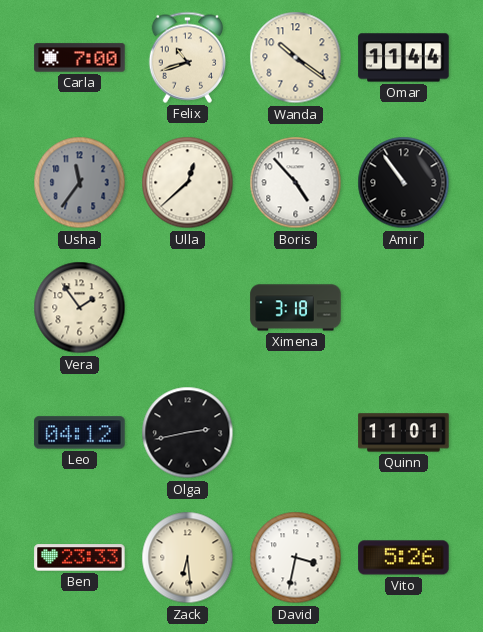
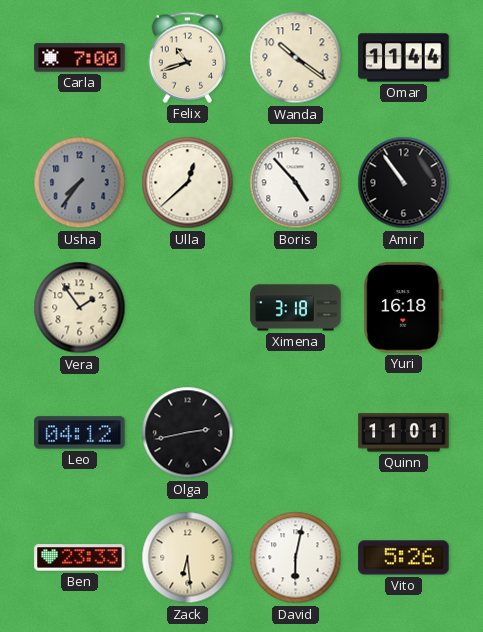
Usha: 11:36 -> 7:36
Yuri: none -> 16:18
David: 3:32 -> 6:02
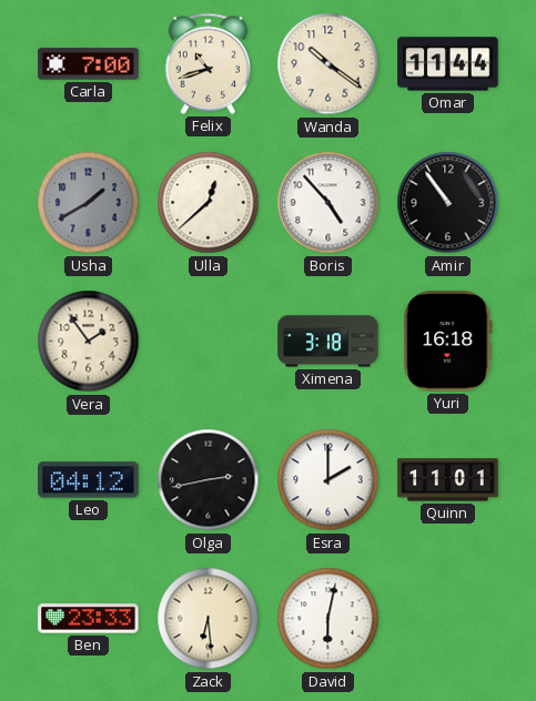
Usha: 7:36 -> 1:40
Esra: none -> 2:00
Vito: 5:26 -> none
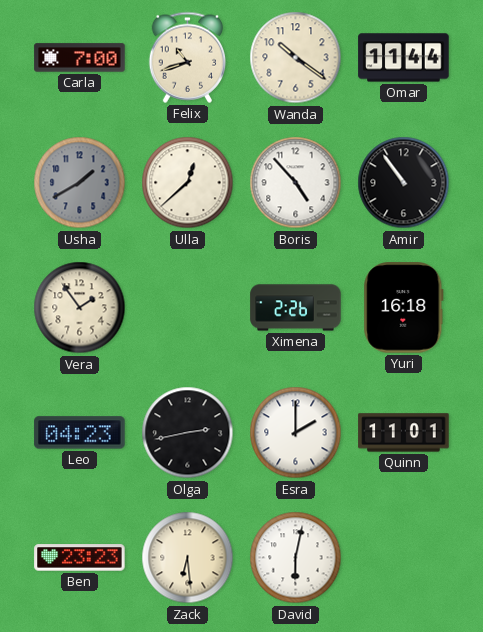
Ximena: 3:18 -> 2:26
Leo: 04:12 -> 04:23
Ben: 23:33 -> 23:23
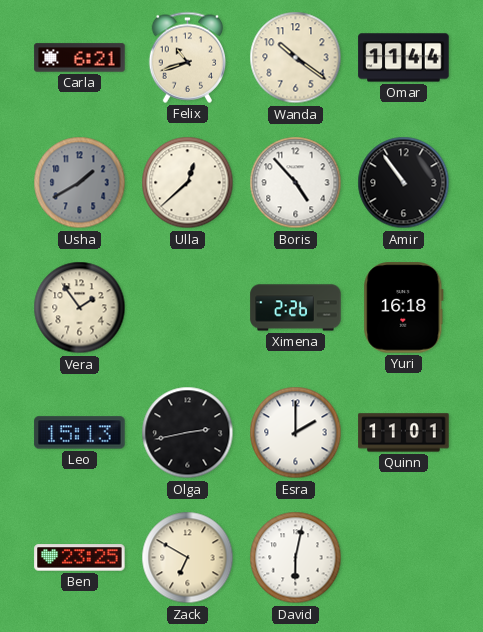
Carla: 7:00 -> 6:21
Leo: 04:23 -> 15:13
Ben: 23:23 -> 23:25
Zack: 6:29 -> 6:50
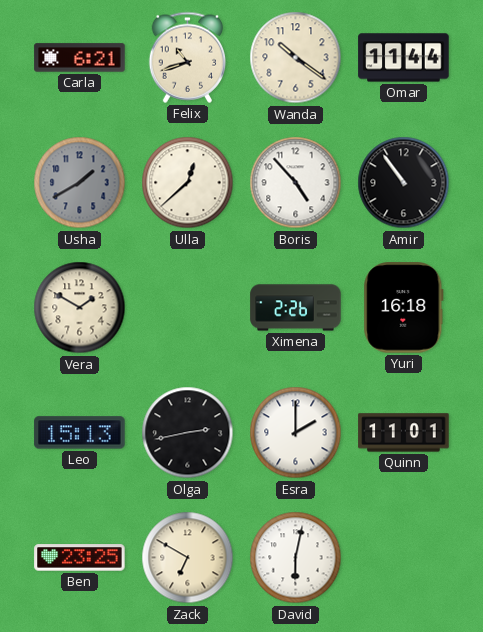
Vera: 1:54 -> 1:50
